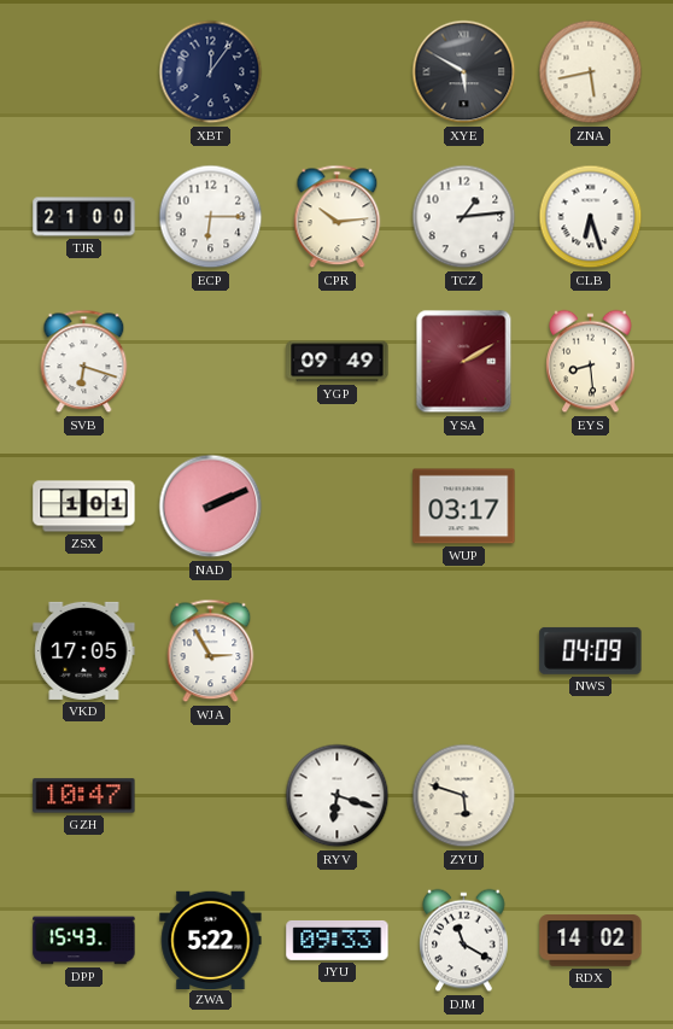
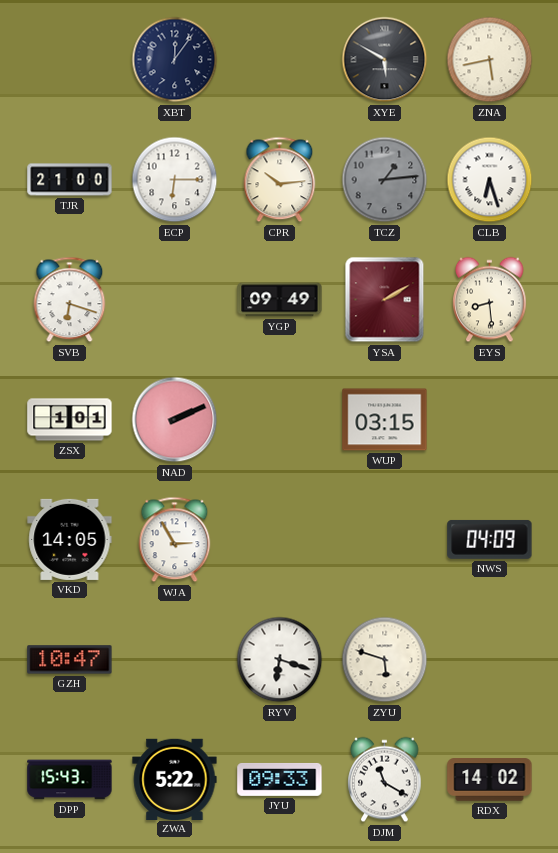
TCZ dial: white -> grey
WUP: 03:17 -> 03:15
VKD: 17:05 -> 14:05
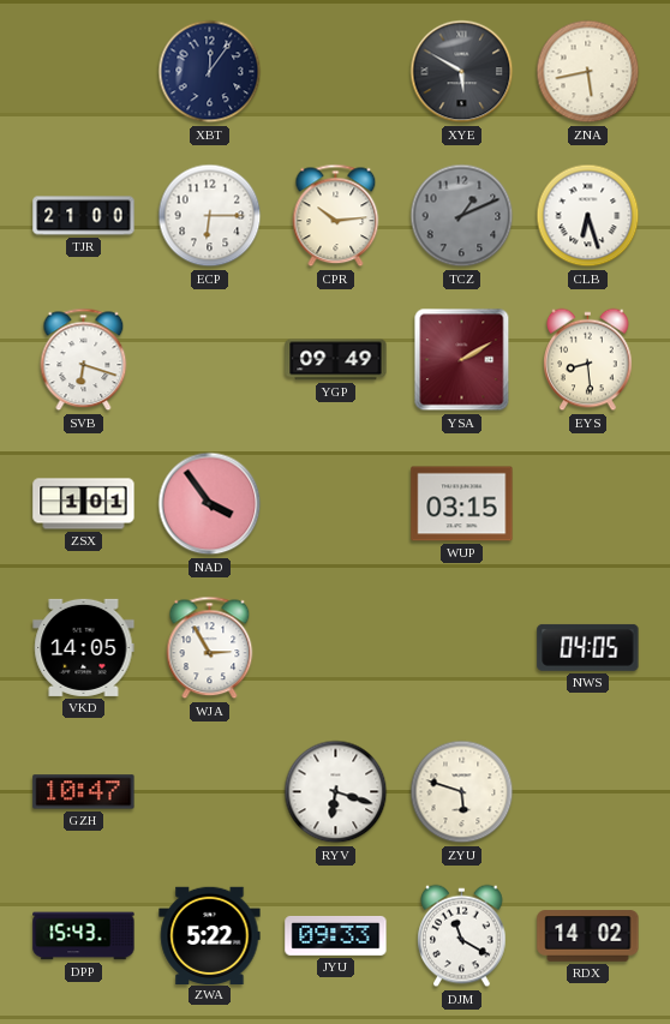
TCZ: 1:14 -> 1:11
NAD: 2:11 -> 3:54
NWS: 04:09 -> 04:05
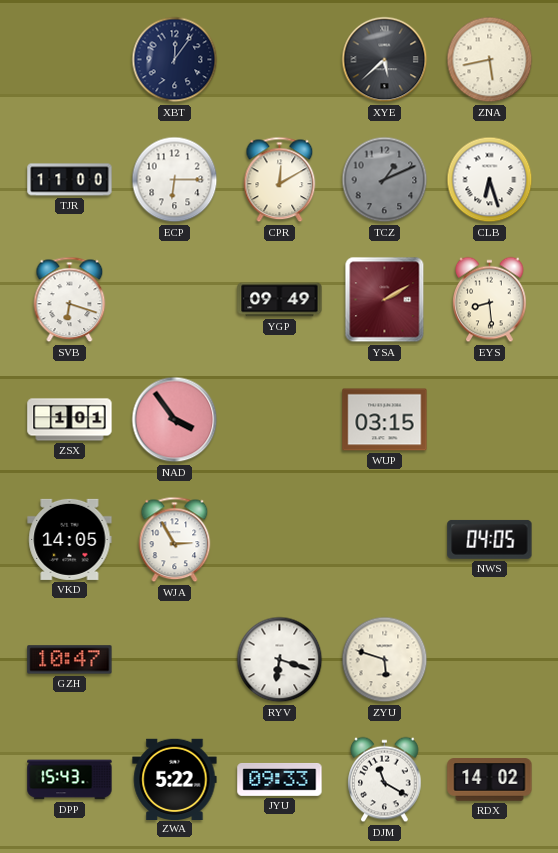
XYE: 5:50 -> 5:38
TJR: 21:00 -> 11:00
CPR: 10:14 -> 12:10
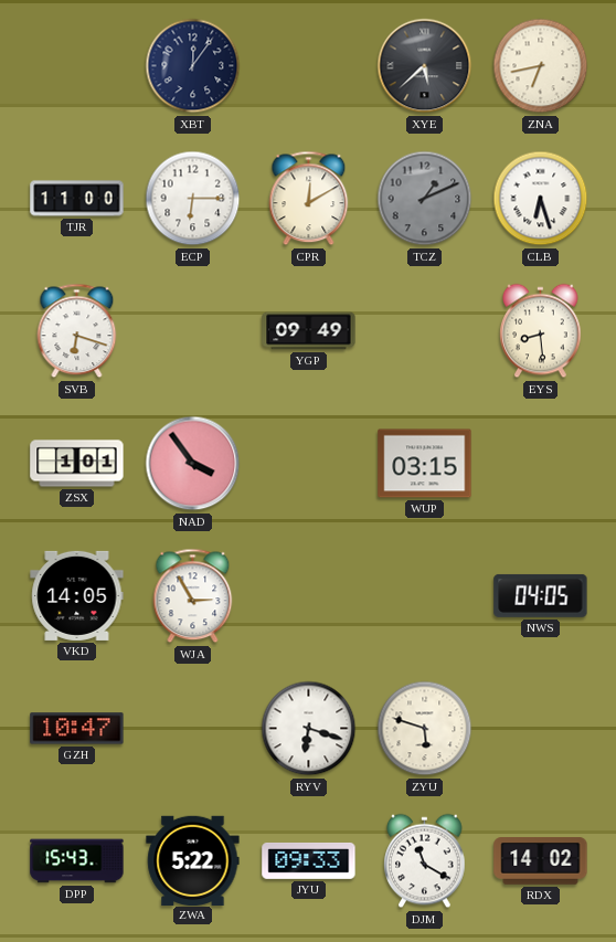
ZNA: 5:43 -> 6:43
YSA: 2:10 -> none
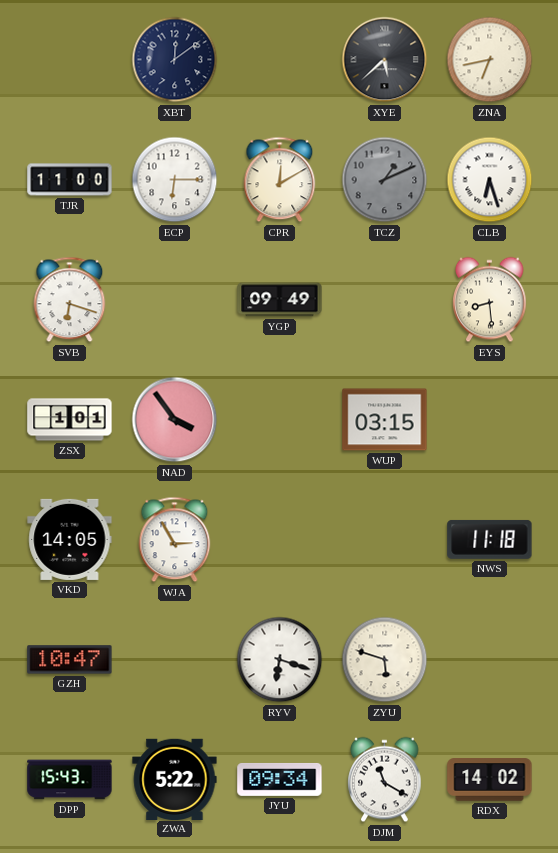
XBT: 12:06 -> 12:09
NWS: 04:05 -> 11:18
JYU: 09:33 -> 09:34
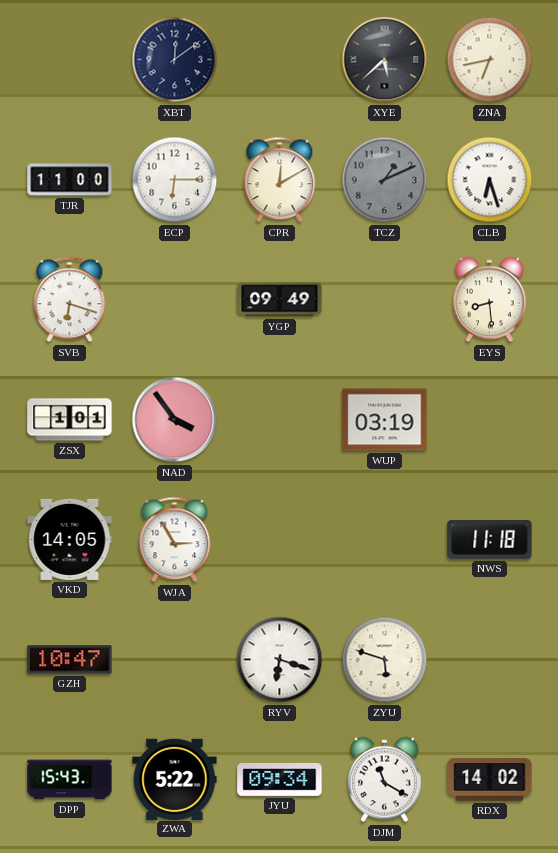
WUP: 03:15 -> 03:19
